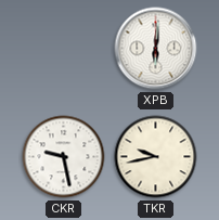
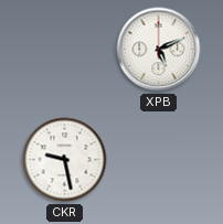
XPB: 6:01 -> 5:11
TKR: 9:43 -> none
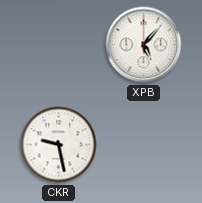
XPB: 5:11 -> 5:07
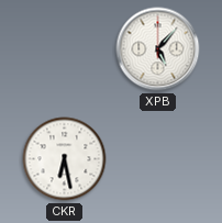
CKR: 9:28 -> 6:28
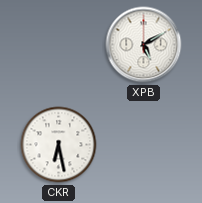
XPB: 5:07 -> 5:10
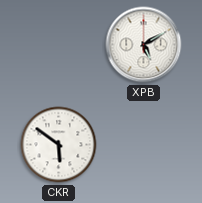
CKR: 6:28 -> 5:51
